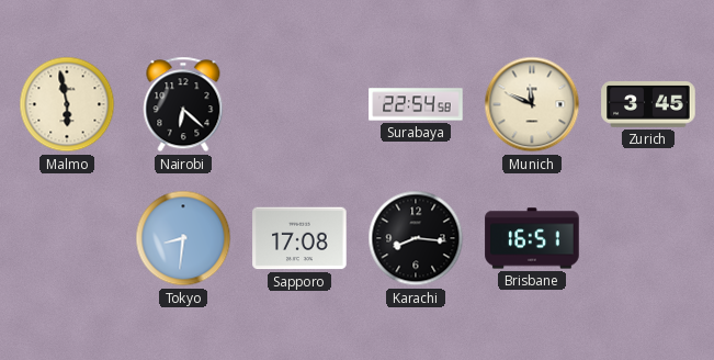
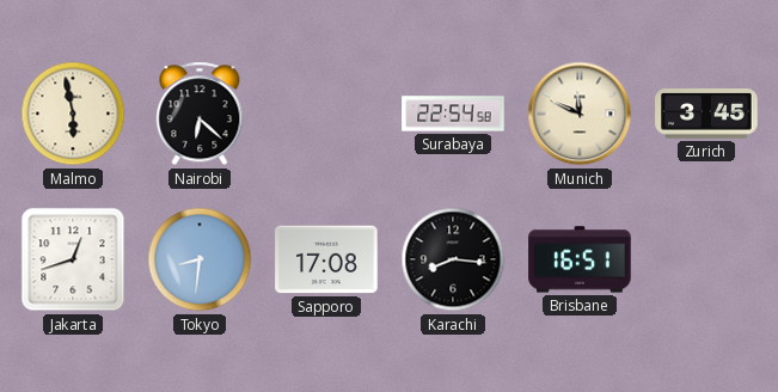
Jakarta: none -> 12:42
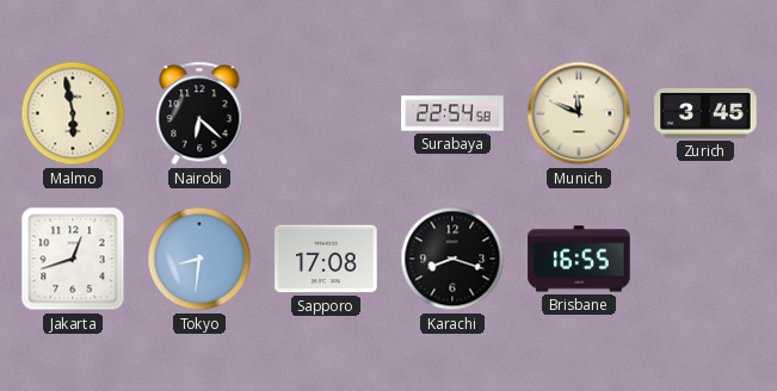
Karachi: 8:16 -> 8:18
Brisbane: 16:51 -> 16:55
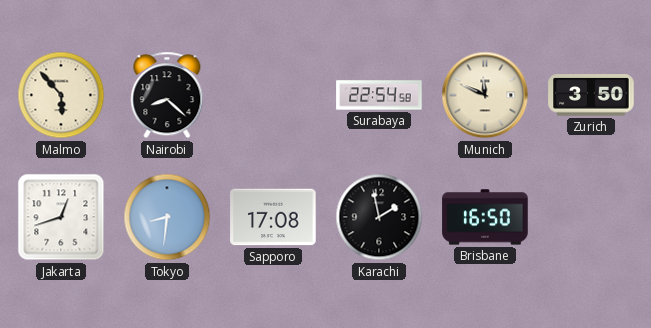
Malmo: 5:58 -> 5:53
Nairobi: 6:22 -> 8:22
Zurich: 3:45 -> 3:50
Karachi: 8:18 -> 1:58
Brisbane: 16:55 -> 16:50
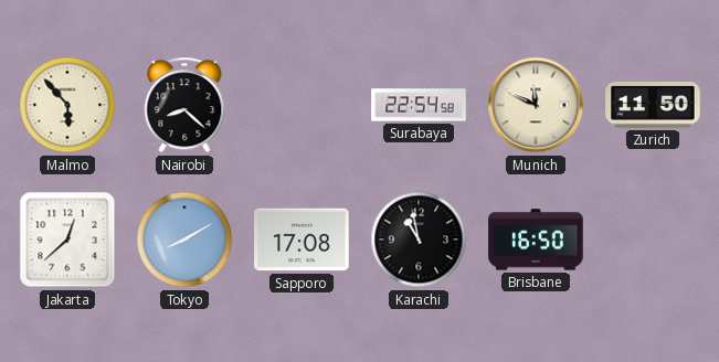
Zurich: 3:50 -> 11:50
Jakarta: 12:42 -> 12:38
Tokyo: 8:31 -> 8:10
Karachi: 1:58 -> 10:58
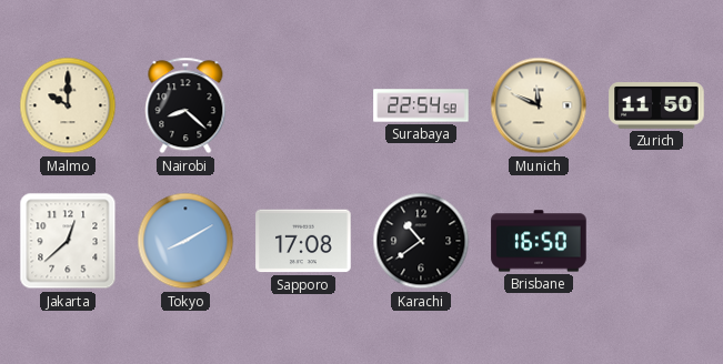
Malmo: 5:53 -> 10:00
Karachi: 10:58 -> 10:39
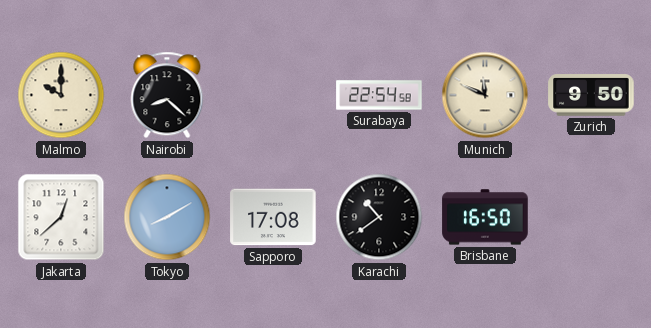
Zurich: 11:50 -> 9:50
